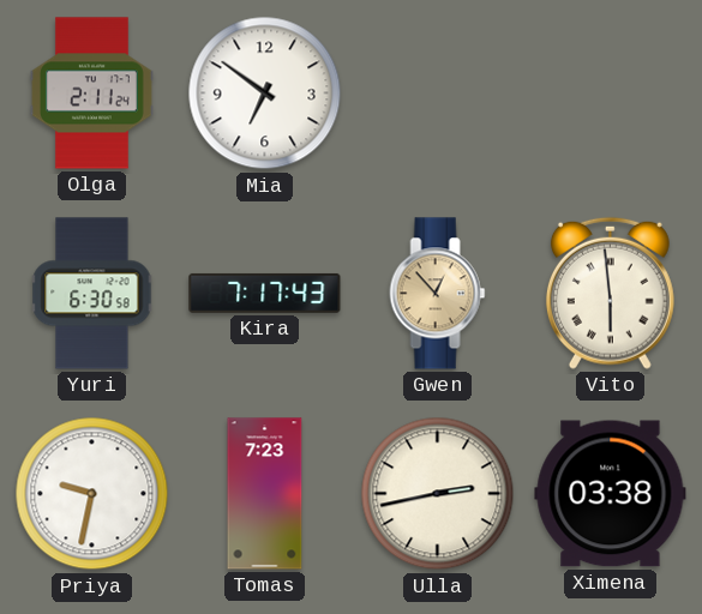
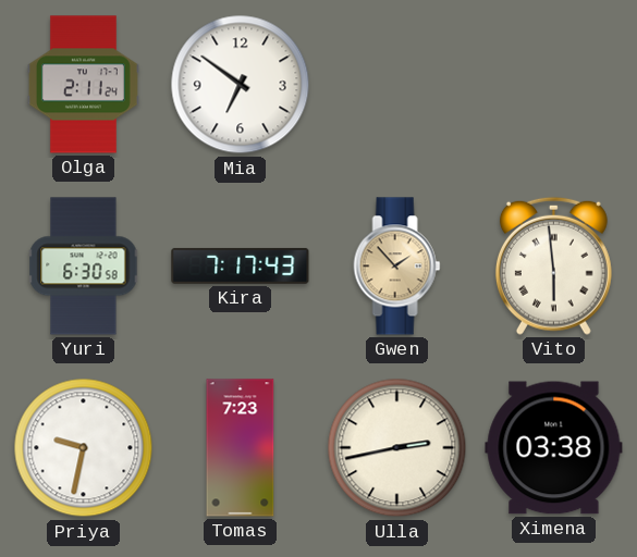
Gwen: 12:53 -> 1:53
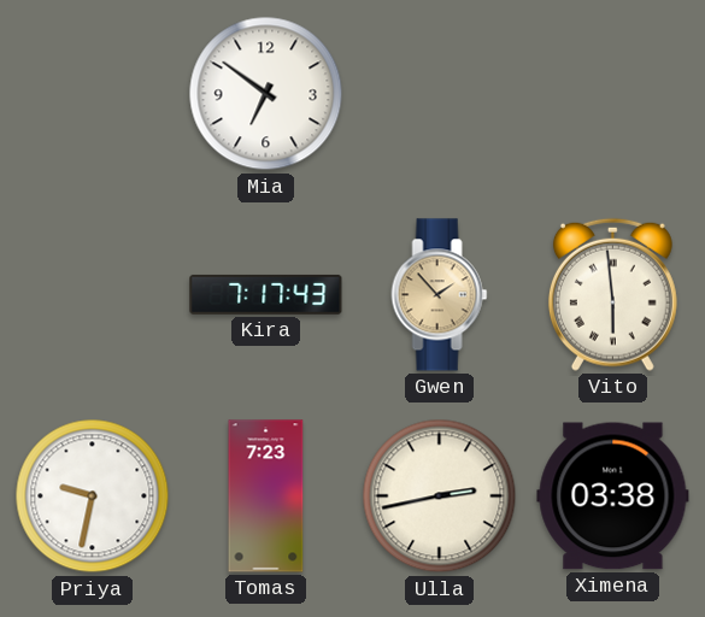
Olga: 2:11 -> none
Yuri: 6:30 -> none
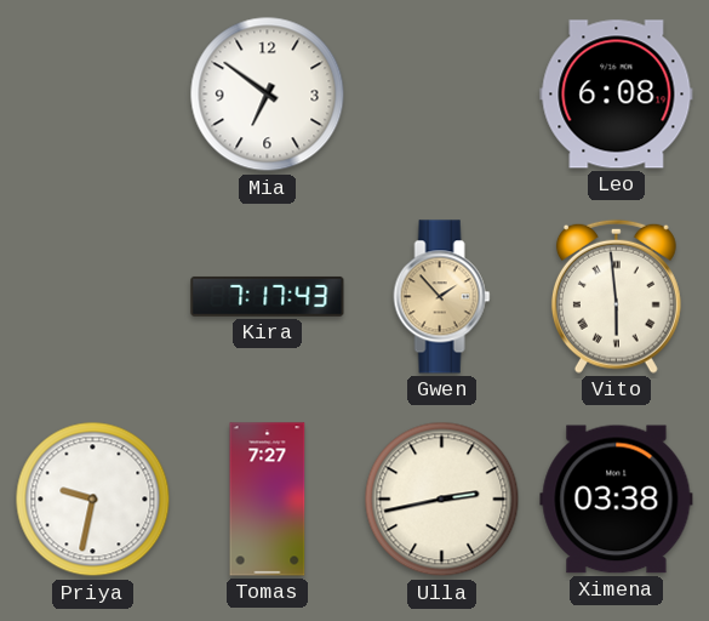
Leo: none -> 6:08
Tomas: 7:23 -> 7:27
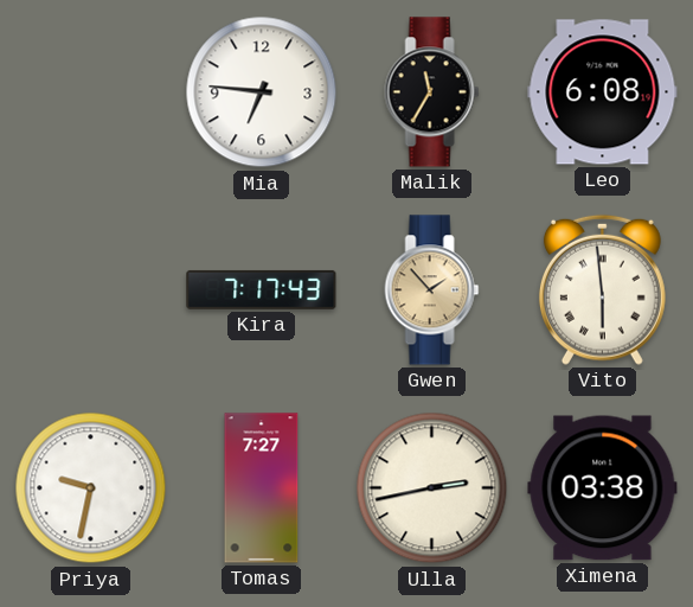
Mia: 6:51 -> 6:46
Malik: none -> 11:35
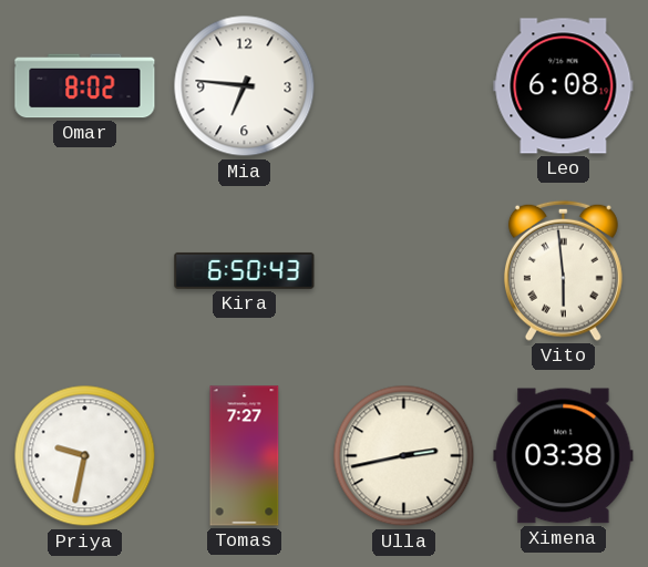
Omar: none -> 8:02
Malik: 11:35 -> none
Kira: 7:17 -> 6:50
Gwen: 1:53 -> none
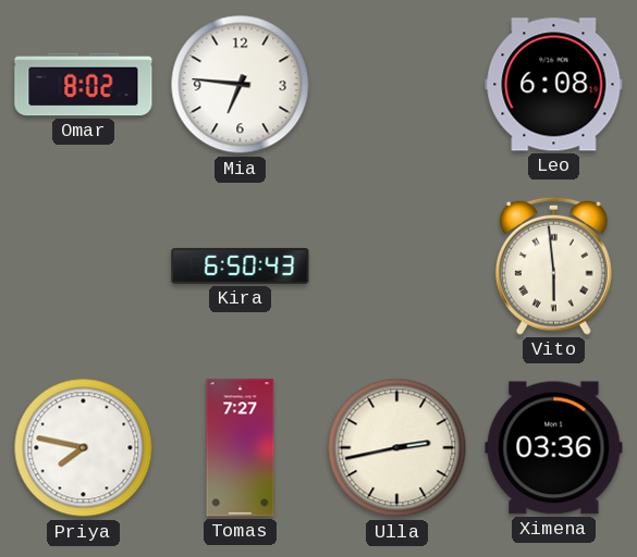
Priya: 9:32 -> 7:47
Ximena: 03:38 -> 03:36
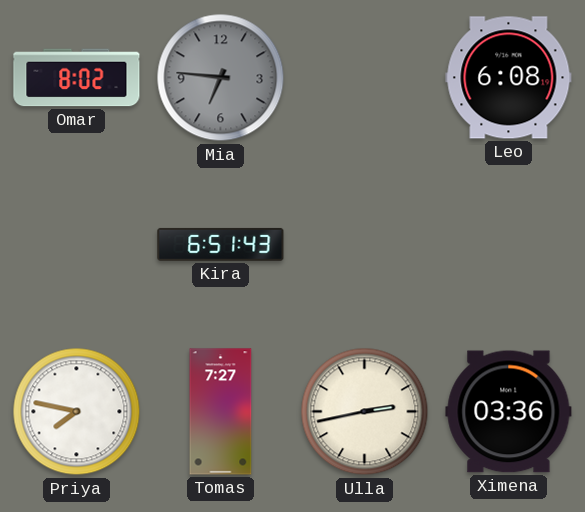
Mia dial: white -> grey
Kira: 6:50 -> 6:51
Vito: 5:59 -> none
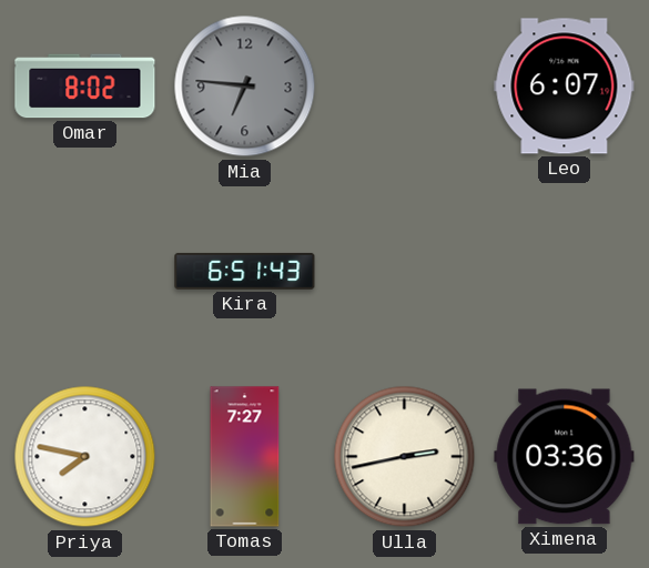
Leo: 6:08 -> 6:07
